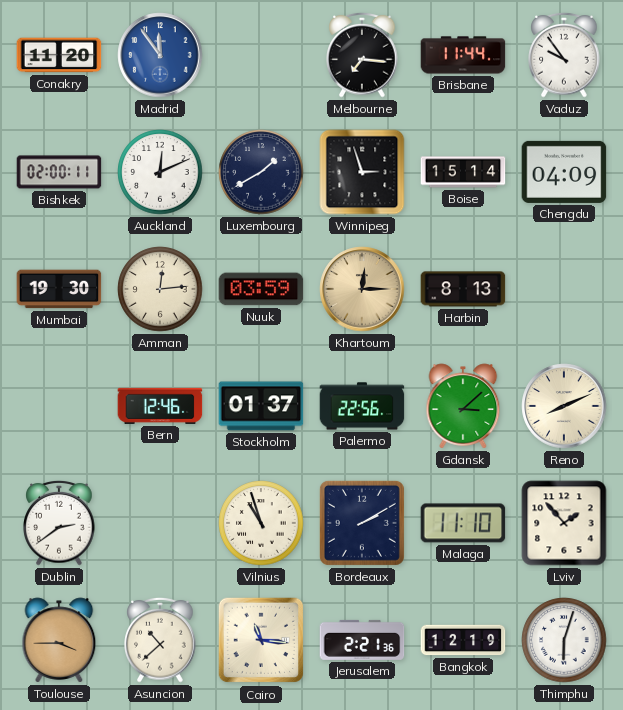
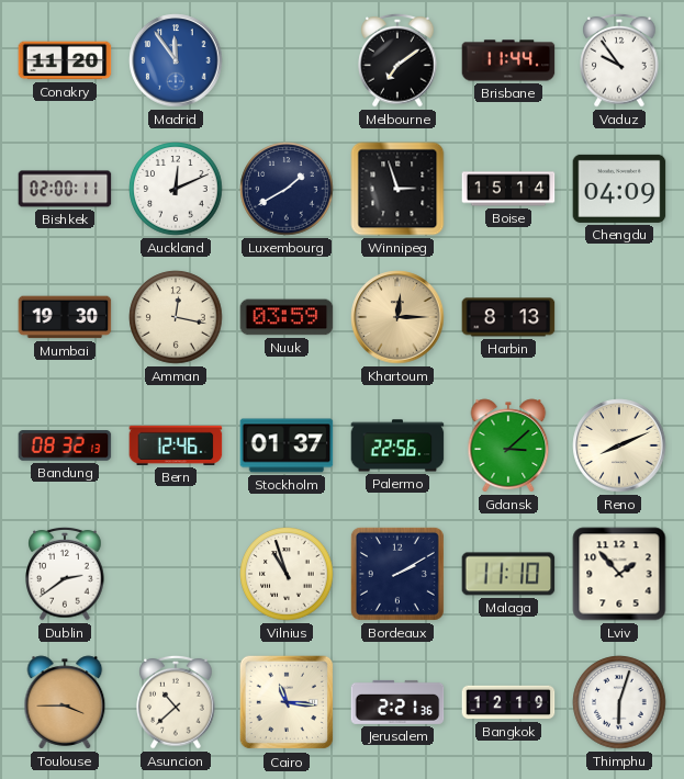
Melbourne: 7:16 -> 7:09
Amman: 12:14 -> 12:17
Bandung: none -> 08:32
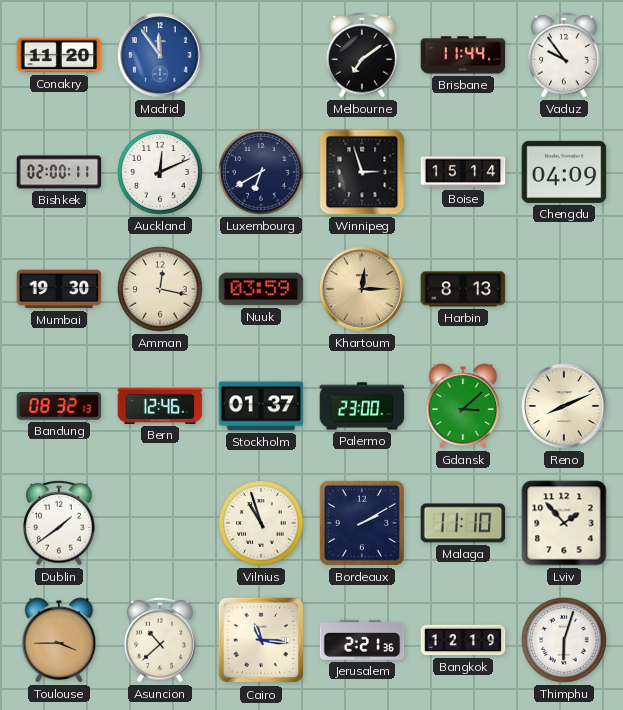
Luxembourg: 1:40 -> 6:40
Palermo: 22:56 -> 23:00
Dublin: 2:39 -> 1:39
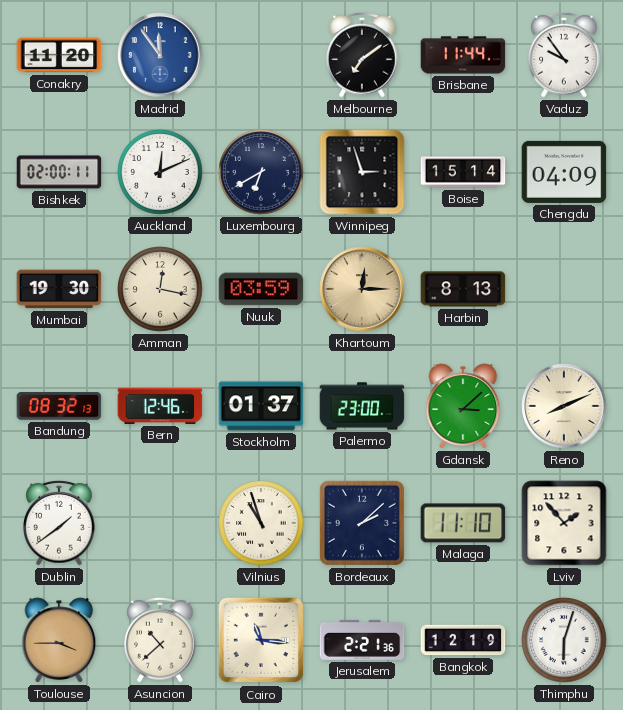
Bordeaux: 2:10 -> 2:08
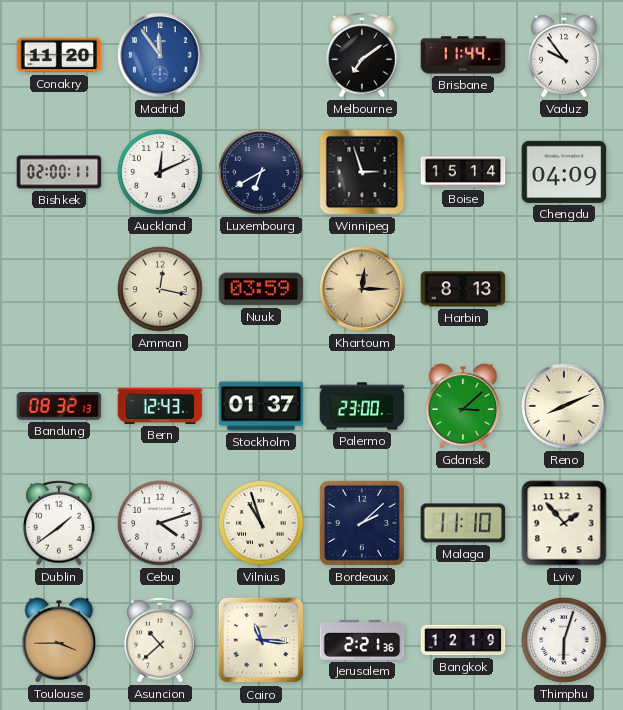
Mumbai: 19:30 -> none
Bern: 12:46 -> 12:43
Cebu: none -> 4:12
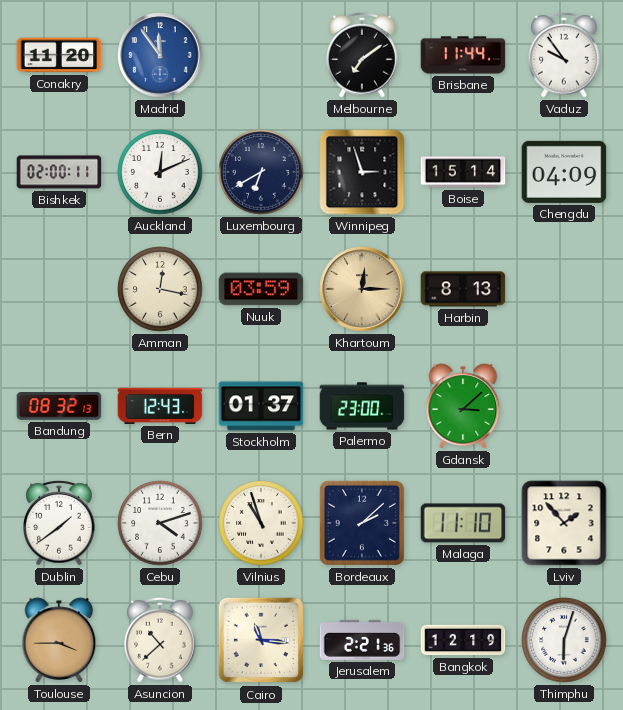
Reno: 8:11 -> none
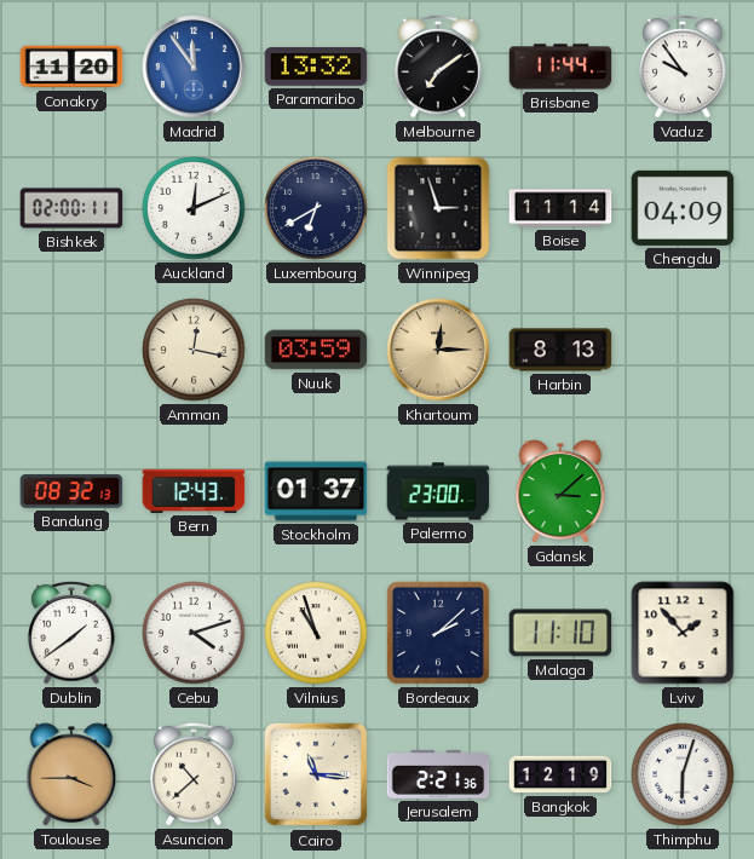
Paramaribo: none -> 13:32
Boise: 15:14 -> 11:14
